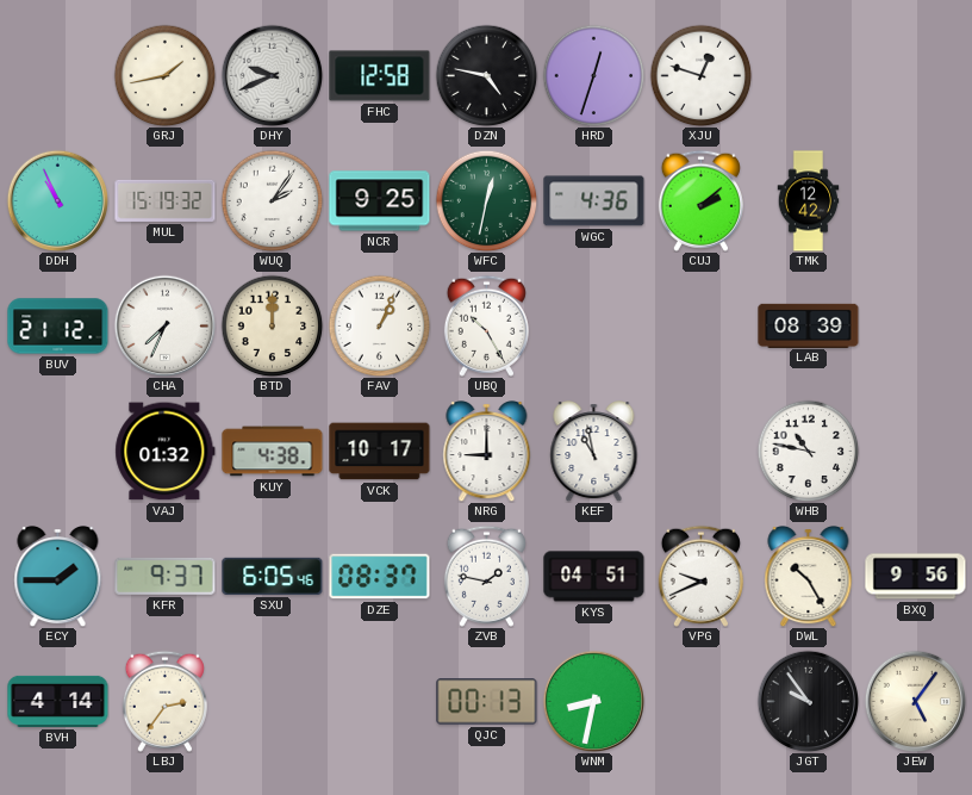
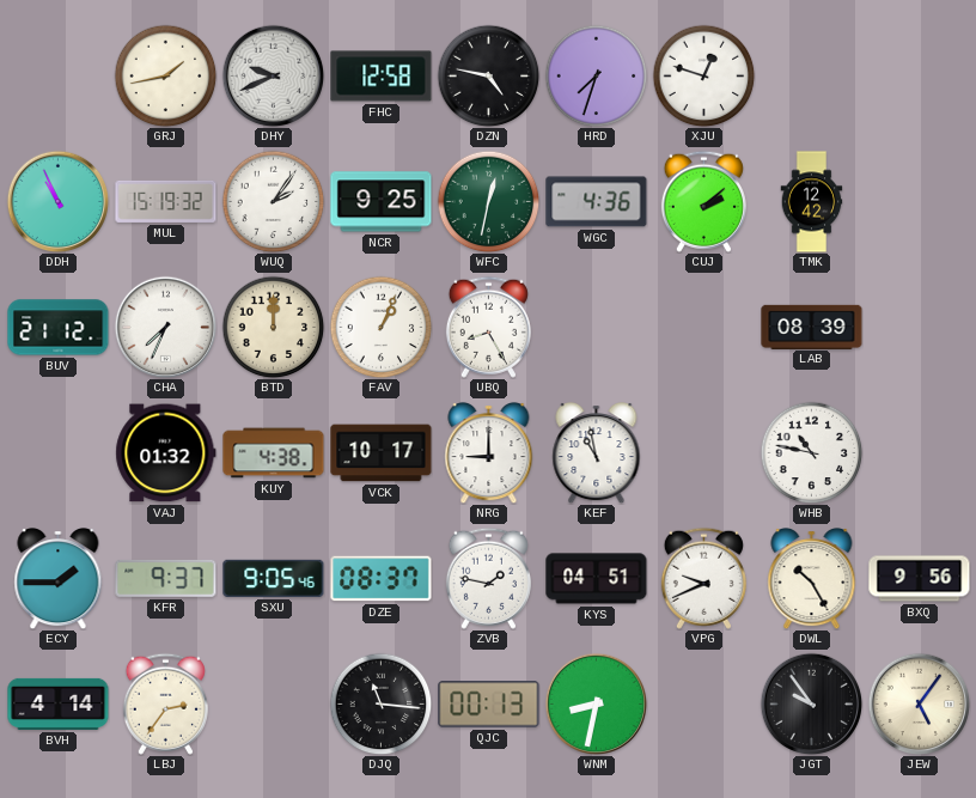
HRD: 12:33 -> 7:33
UBQ: 10:25 -> 8:25
SXU: 6:05 -> 9:05
DJQ: none -> 11:16
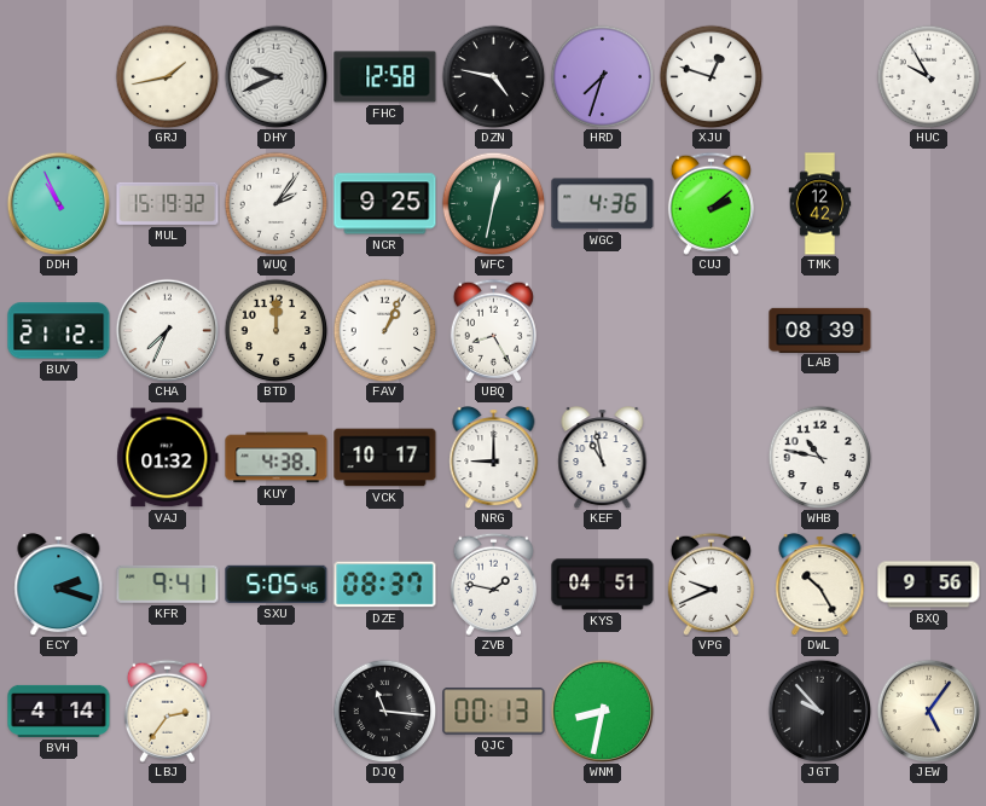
HUC: none -> 9:55
ECY: 1:45 -> 2:18
KFR: 9:37 -> 9:41
SXU: 9:05 -> 5:05
JGT: 9:54 -> 9:53
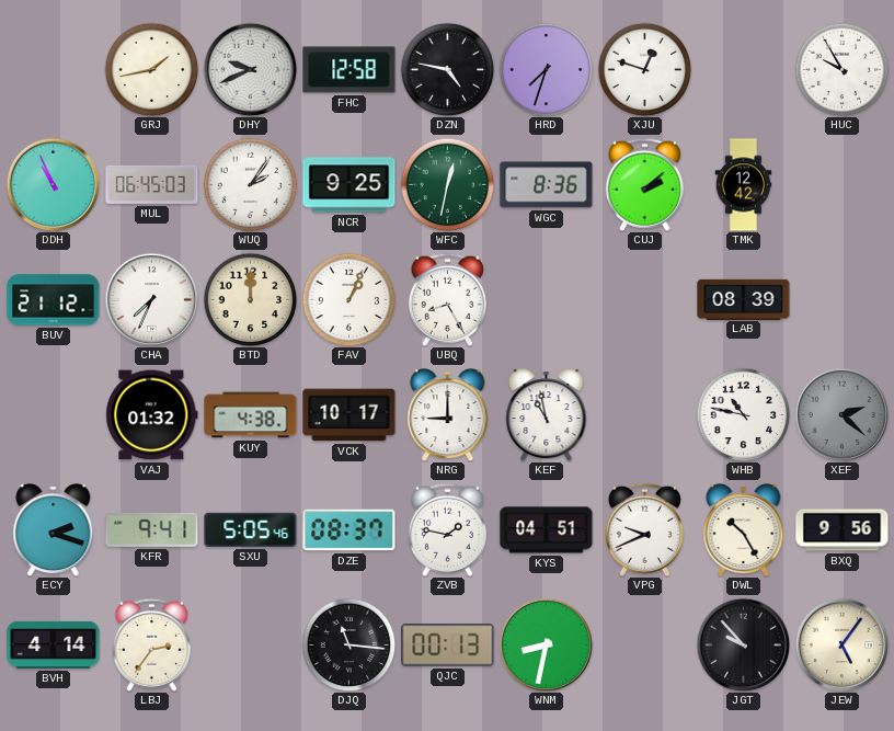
MUL: 15:19 -> 06:45
WGC: 4:36 -> 8:36
XEF: none -> 2:22
